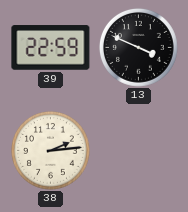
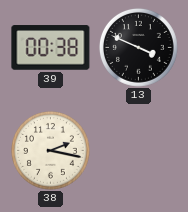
39: 22:59 -> 00:38
38: 2:14 -> 2:17
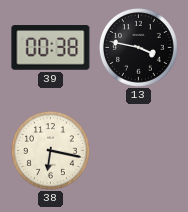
13: 3:49 -> 3:47
38: 2:17 -> 6:17
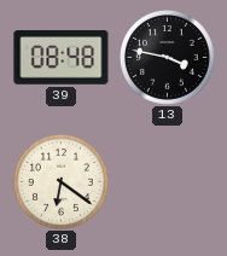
39: 00:38 -> 08:48
38: 6:17 -> 6:21
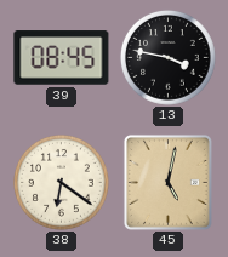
39: 08:48 -> 08:45
45: none -> 5:02
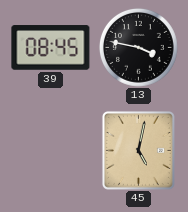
38: 6:21 -> none
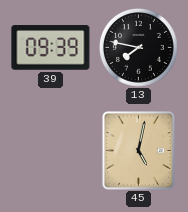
39: 08:45 -> 09:39
13: 3:47 -> 7:47
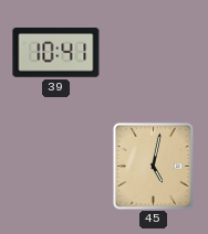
39: 09:39 -> 10:41
13: 7:47 -> none
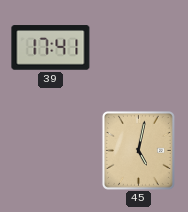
39: 10:41 -> 17:41
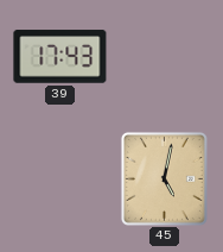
39: 17:41 -> 17:43
